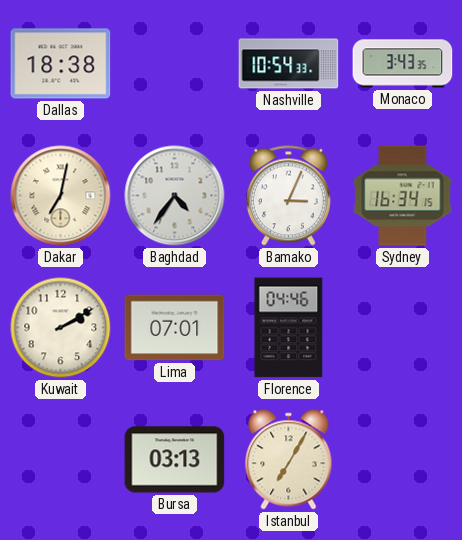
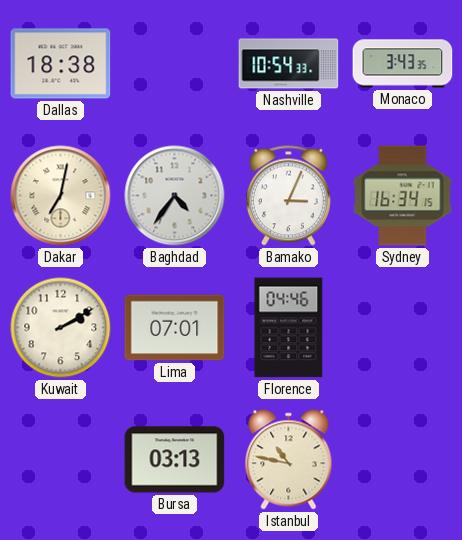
Istanbul: 7:05 -> 10:47
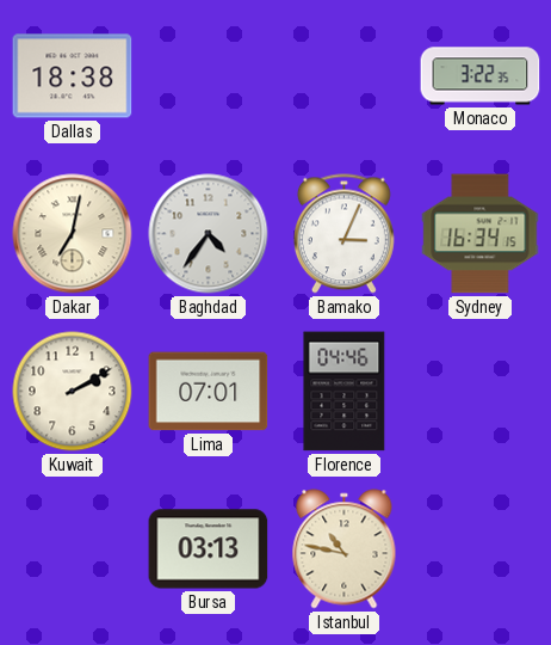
Nashville: 10:54 -> none
Monaco: 3:43 -> 3:22
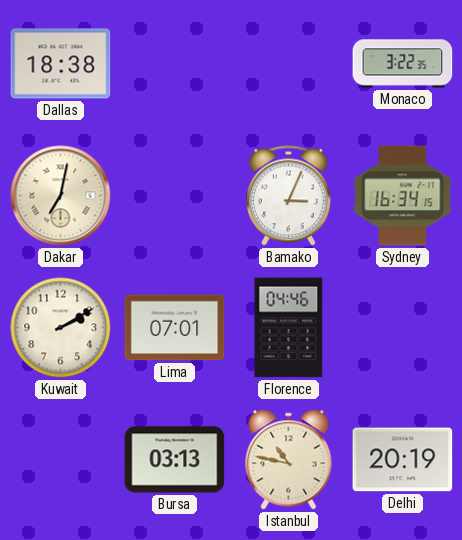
Baghdad: 4:36 -> none
Delhi: none -> 20:19
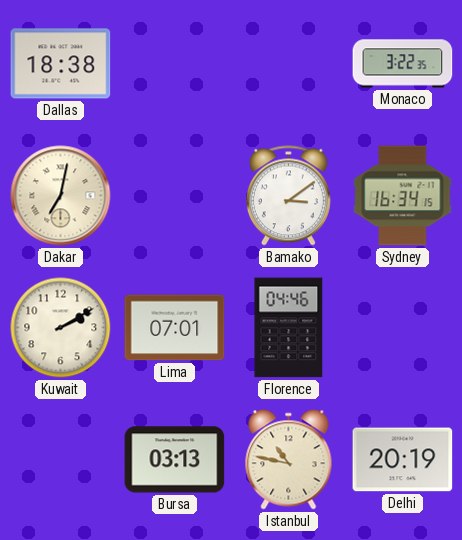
Bamako: 3:04 -> 3:09
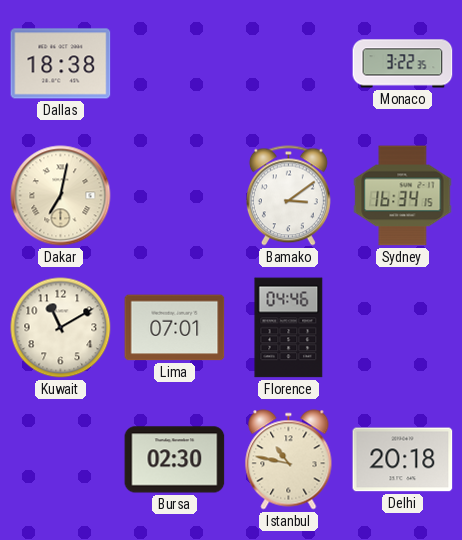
Kuwait: 2:10 -> 11:10
Bursa: 03:13 -> 02:30
Delhi: 20:19 -> 20:18
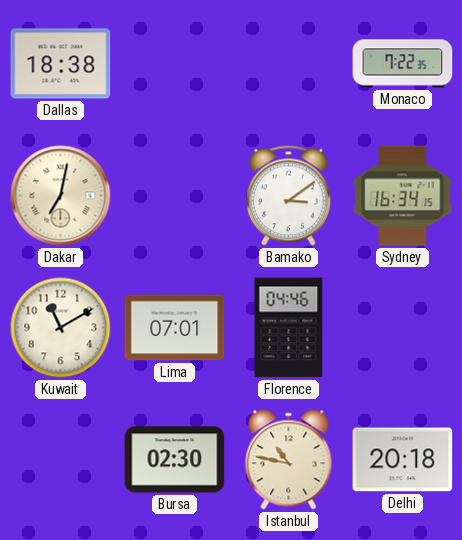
Monaco: 3:22 -> 7:22
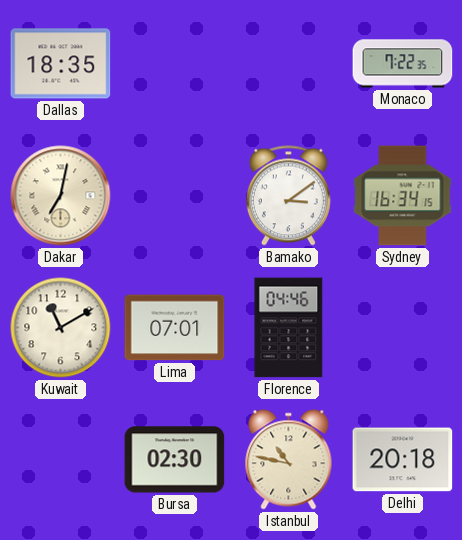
Dallas: 18:38 -> 18:35
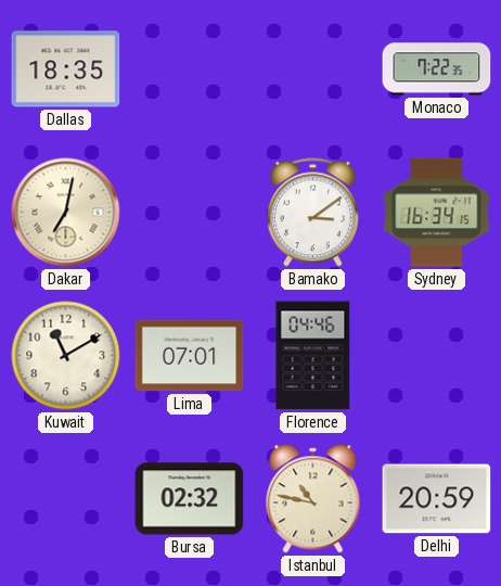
Bursa: 02:30 -> 02:32
Delhi: 20:18 -> 20:59
